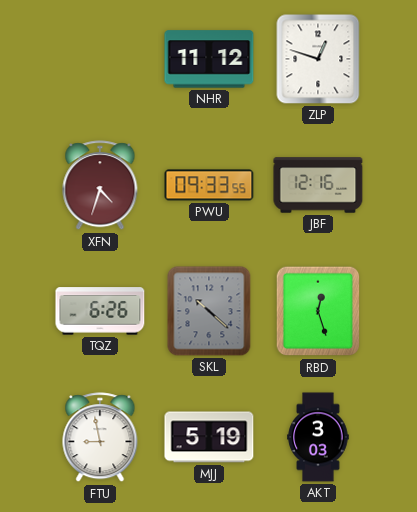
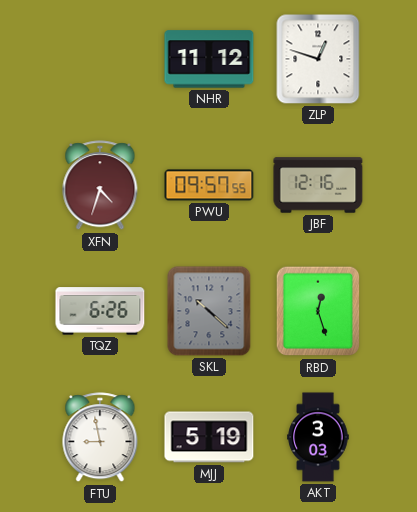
PWU: 09:33 -> 09:57
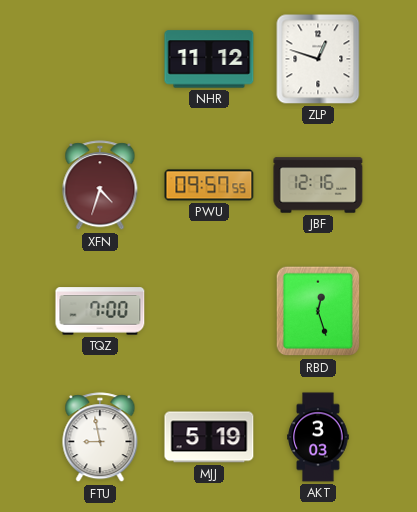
TQZ: 6:26 -> 7:00
SKL: 10:22 -> none
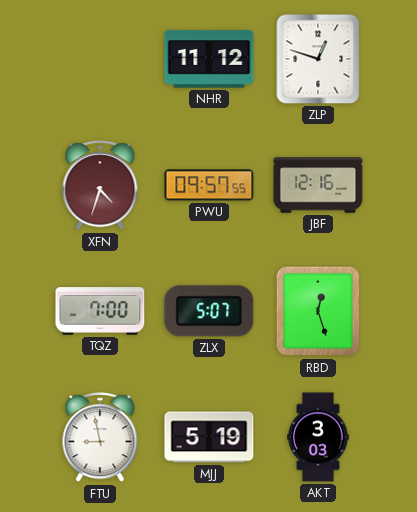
ZLX: none -> 5:07
